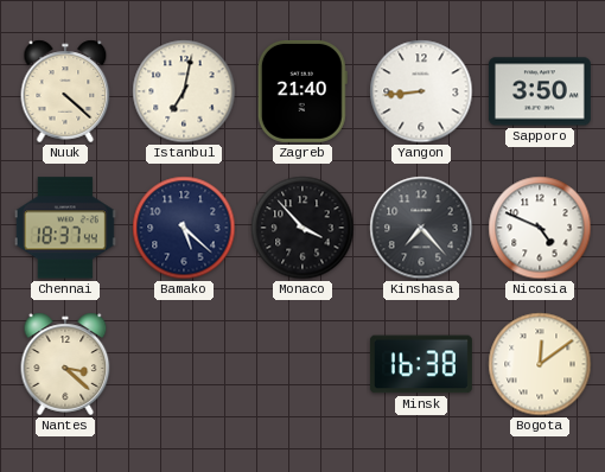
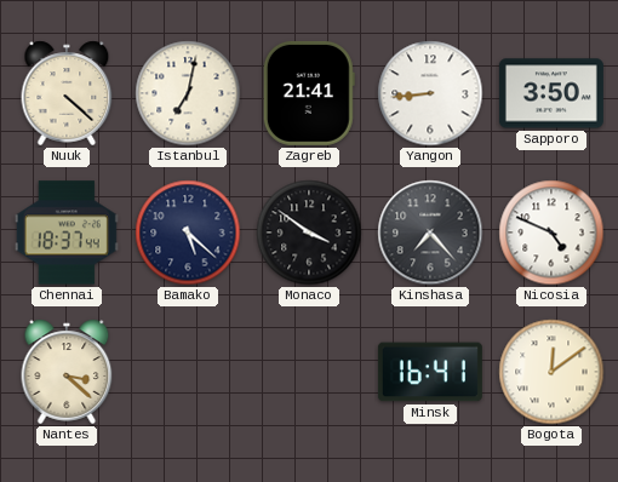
Zagreb: 21:40 -> 21:41
Monaco: 3:53 -> 3:51
Minsk: 16:38 -> 16:41
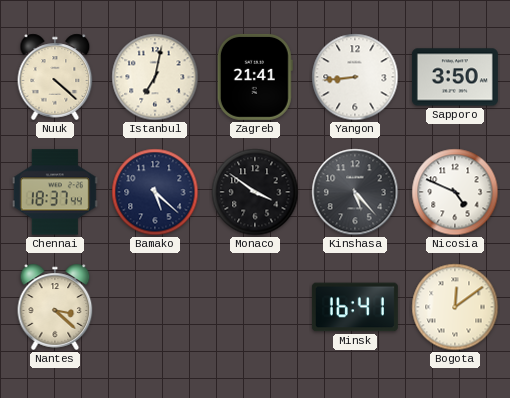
Kinshasa: 7:23 -> 5:23
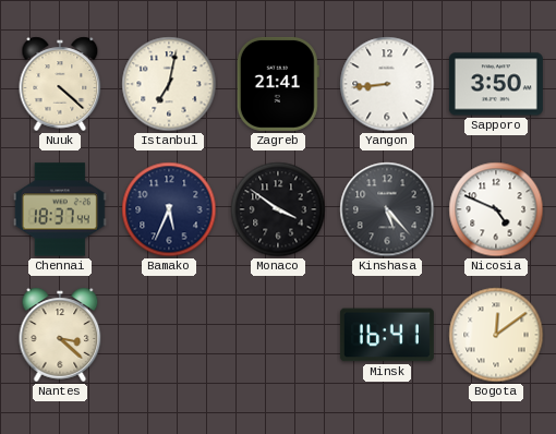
Bamako: 5:22 -> 5:34
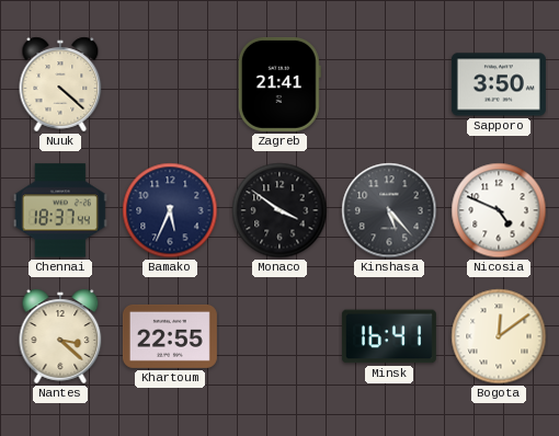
Istanbul: 7:02 -> none
Yangon: 8:44 -> none
Khartoum: none -> 22:55
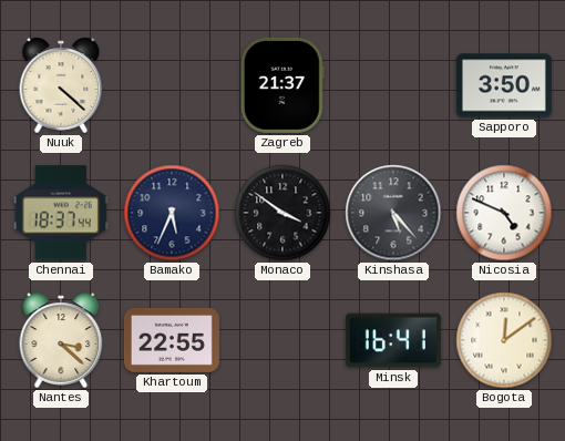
Zagreb: 21:41 -> 21:37
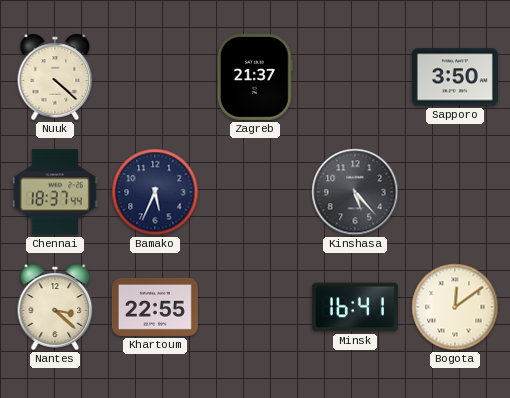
Monaco: 3:51 -> none
Nicosia: 4:49 -> none
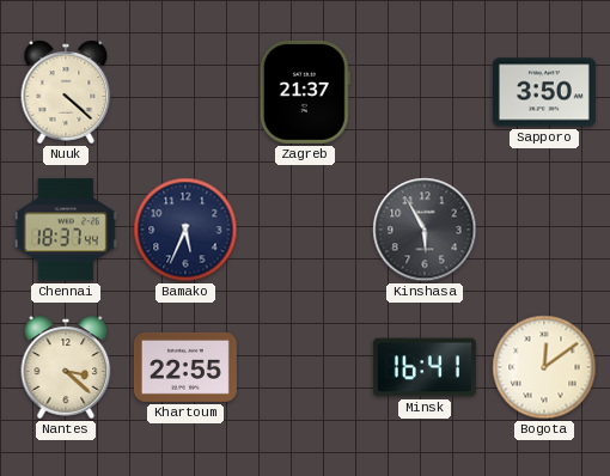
Kinshasa: 5:23 -> 5:55
